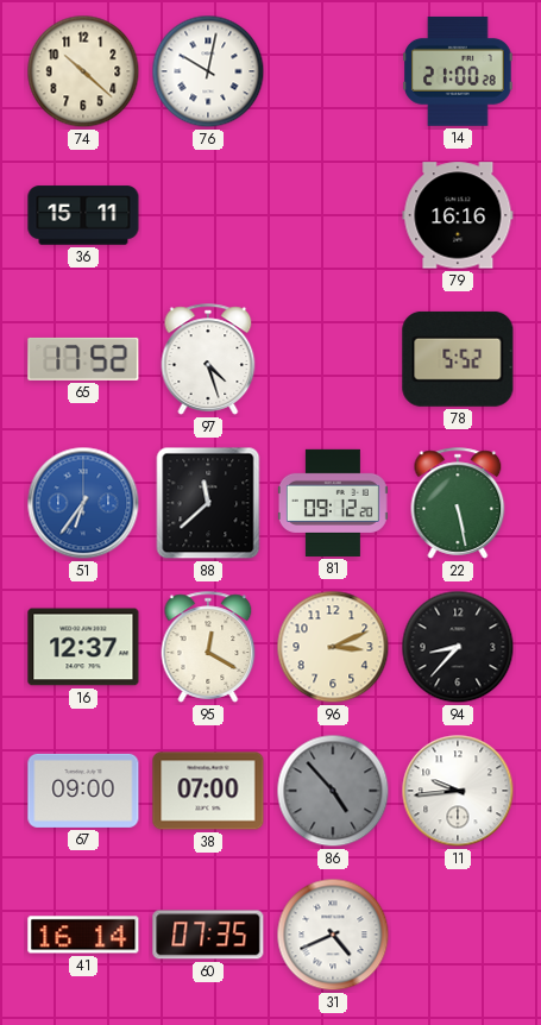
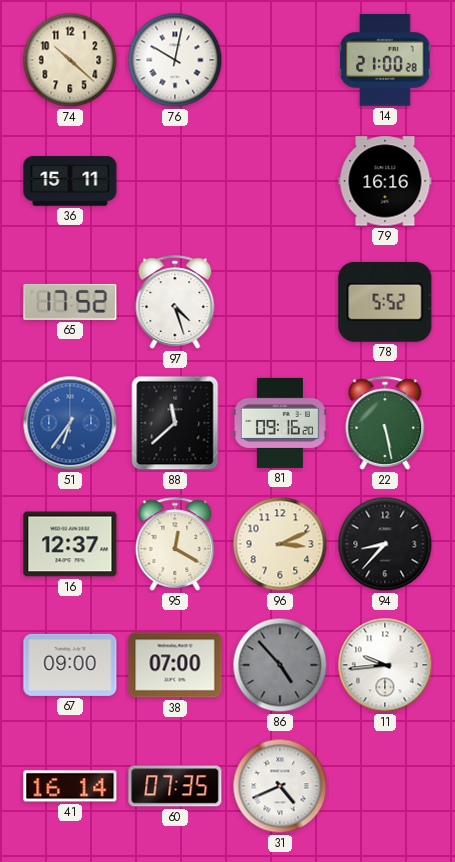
81: 09:12 -> 09:16
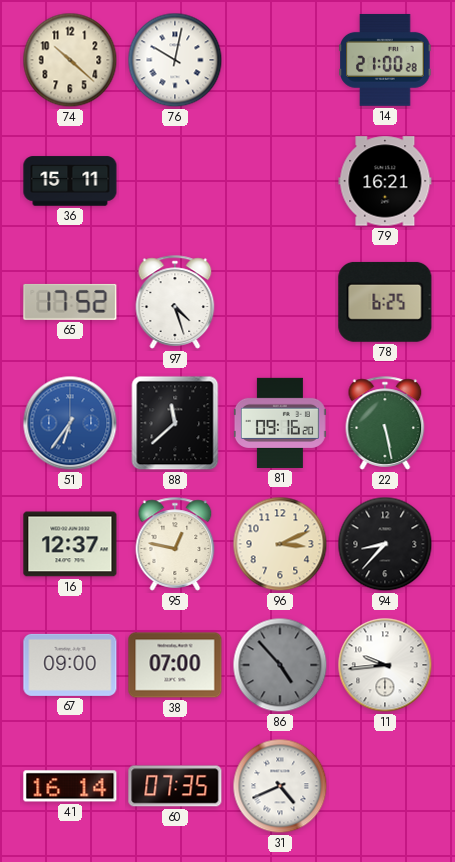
79: 16:16 -> 16:21
78: 5:52 -> 6:25
95: 12:20 -> 12:47
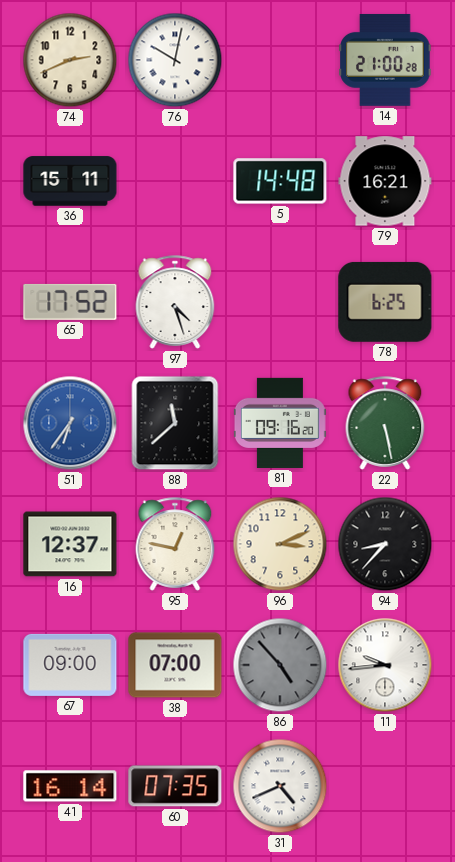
74: 10:22 -> 2:41
5: none -> 14:48
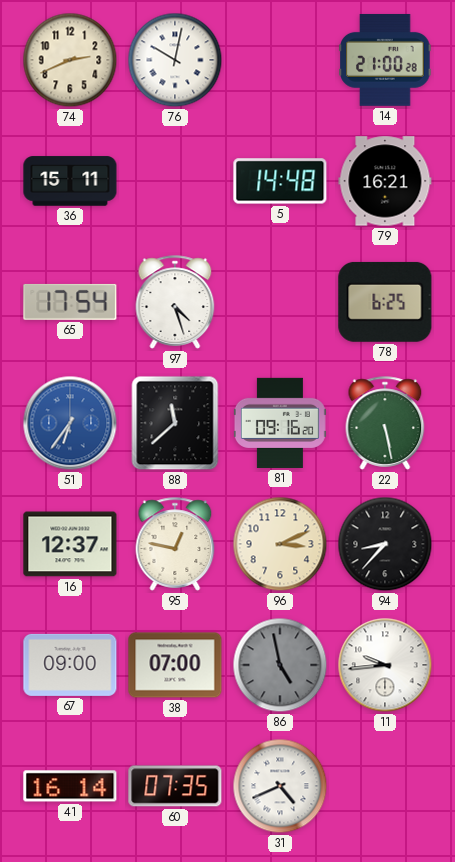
65: 17:52 -> 17:54
86: 4:53 -> 4:58
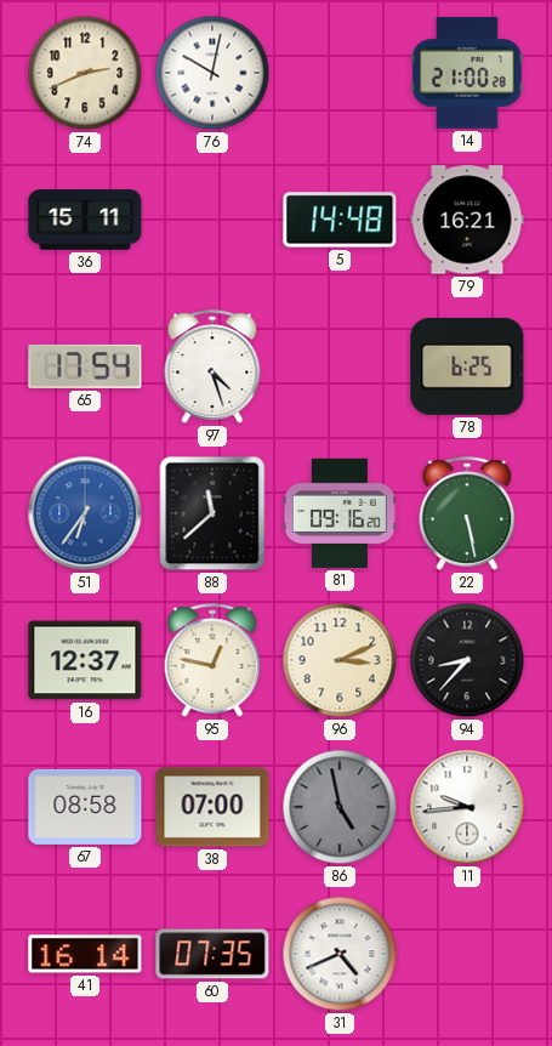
67: 09:00 -> 08:58
